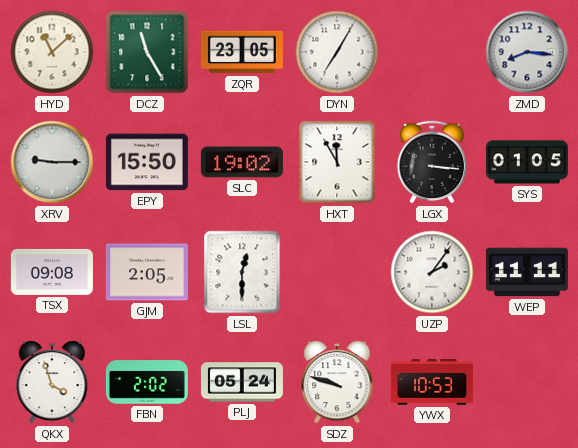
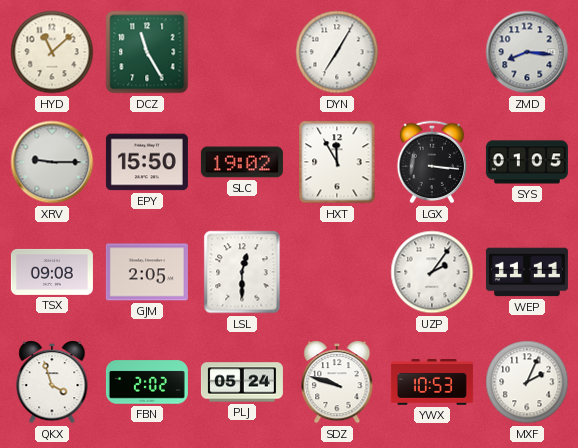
ZQR: 23:05 -> none
MXF: none -> 2:04
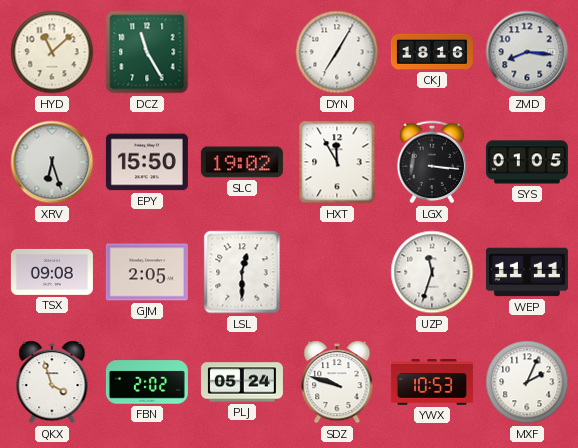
CKJ: none -> 18:16
XRV: 9:15 -> 6:27
UZP: 2:06 -> 11:33
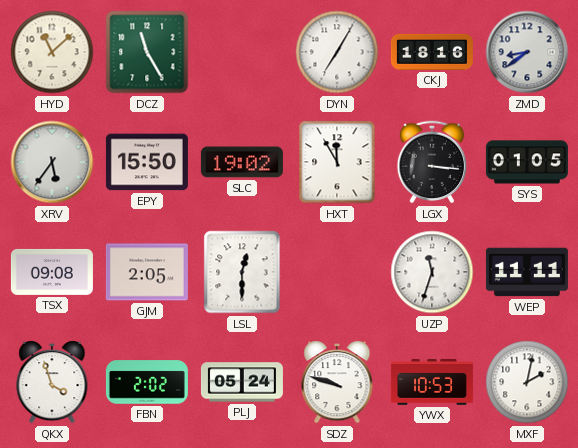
ZMD: 8:16 -> 8:39
XRV: 6:27 -> 5:36
MXF: 2:04 -> 2:02
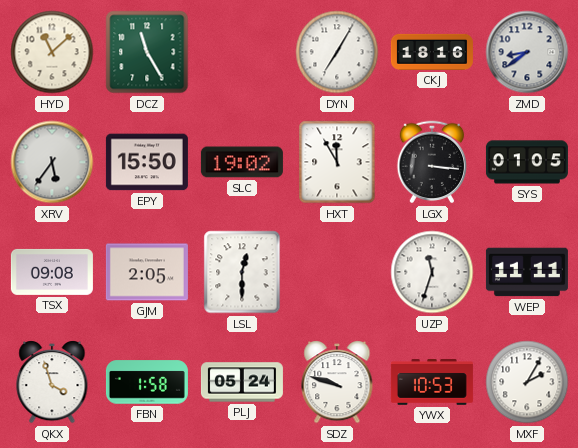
FBN: 2:02 -> 1:58
MXF: 2:02 -> 2:05
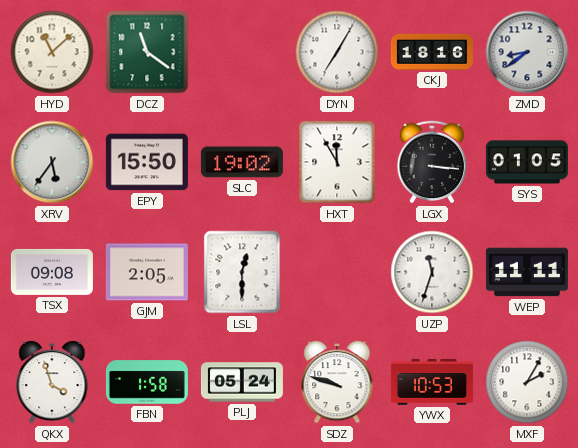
DCZ: 11:25 -> 11:21
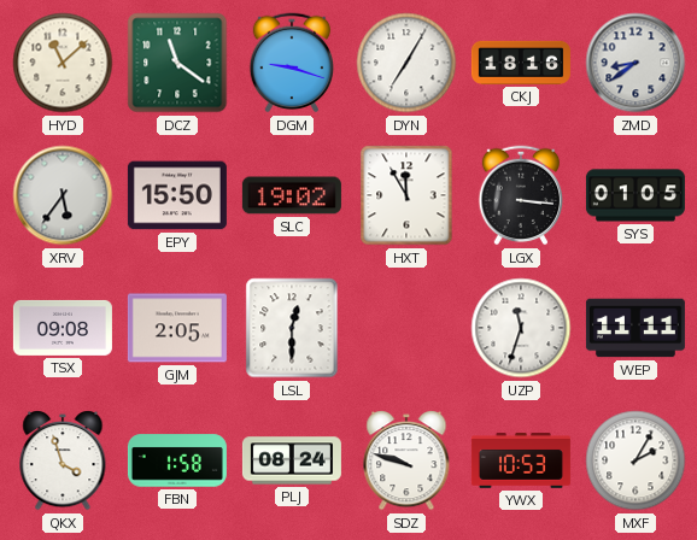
DGM: none -> 9:18
PLJ: 05:24 -> 08:24
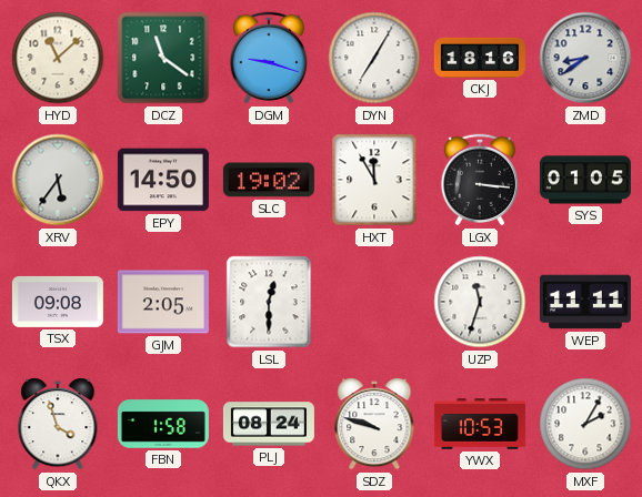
EPY: 15:50 -> 14:50
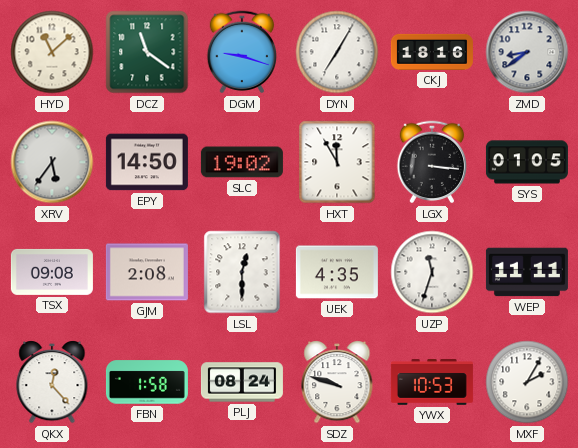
GJM: 2:05 -> 2:08
UEK: none -> 4:35
QKX: 3:57 -> 12:23
